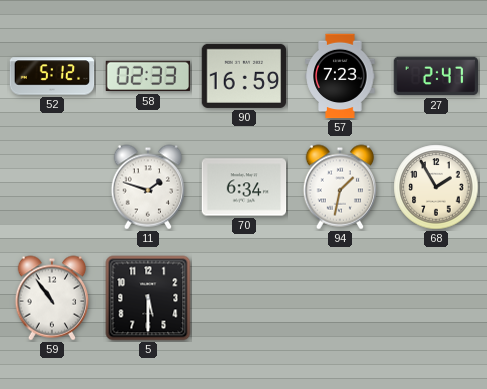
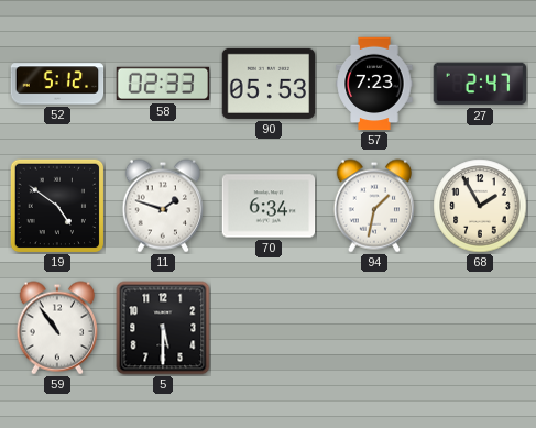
90: 16:59 -> 05:53
19: none -> 4:51
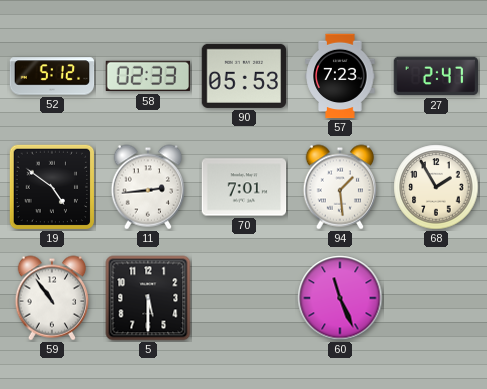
11: 1:48 -> 2:44
70: 6:34 -> 7:01
94: 1:32 -> 1:29
60: none -> 11:26
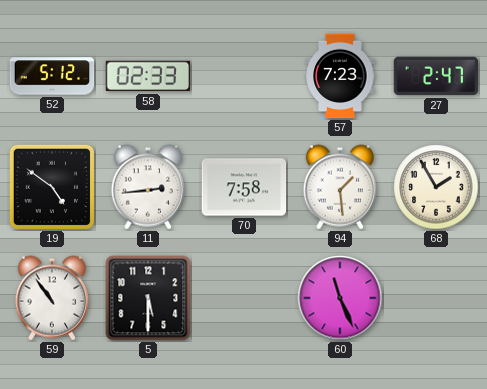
90: 05:53 -> none
70: 7:01 -> 7:58
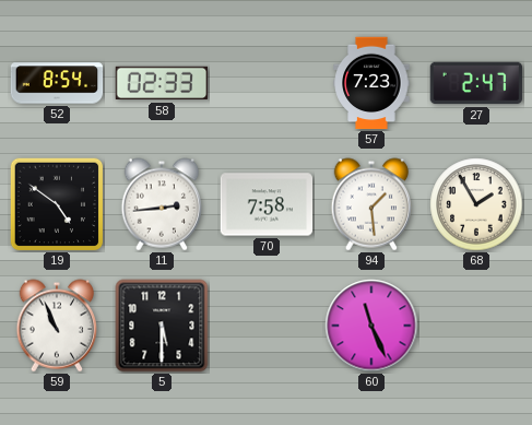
52: 5:12 -> 8:54
59: 10:54 -> 10:56
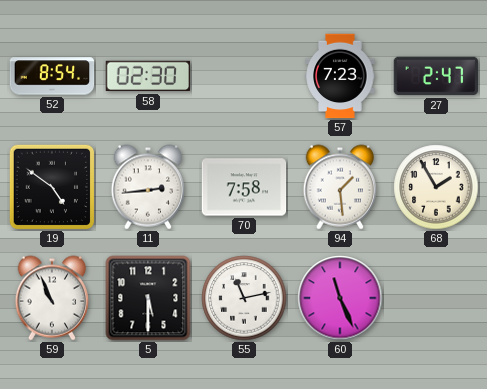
58: 02:33 -> 02:30
55: none -> 11:13
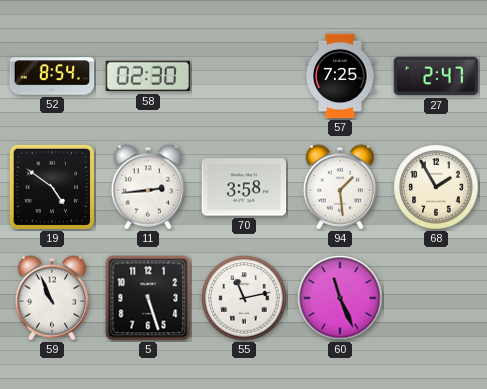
57: 7:23 -> 7:25
70: 7:58 -> 3:58
5: 5:30 -> 5:27
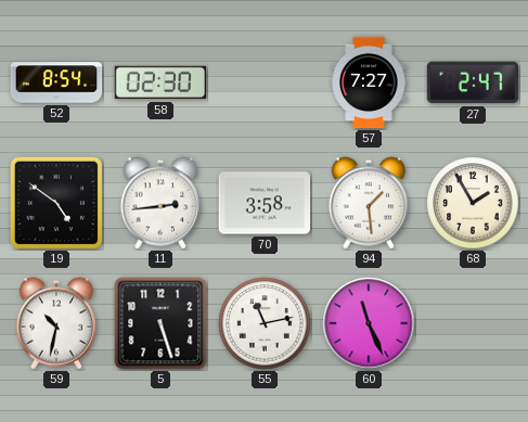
57: 7:25 -> 7:27
59: 10:56 -> 10:32
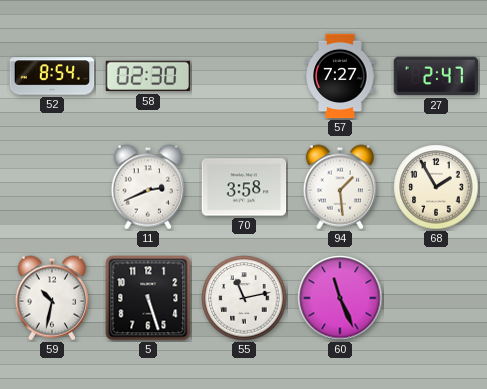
19: 4:51 -> none
11: 2:44 -> 2:41
